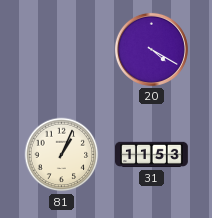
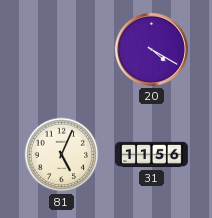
81: 1:04 -> 5:04
31: 11:53 -> 11:56
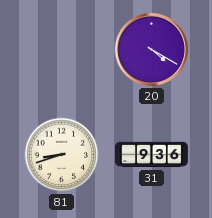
81: 5:04 -> 8:42
31: 11:56 -> 9:36
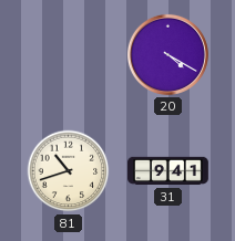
81: 8:42 -> 10:42
31: 9:36 -> 9:41
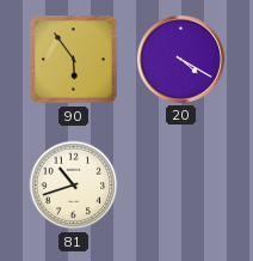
90: none -> 5:54
31: 9:41 -> none
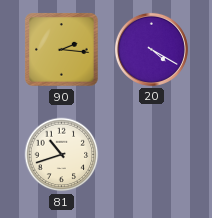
90: 5:54 -> 2:16
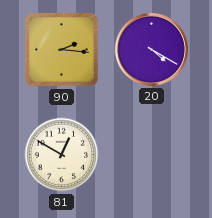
81: 10:42 -> 12:50
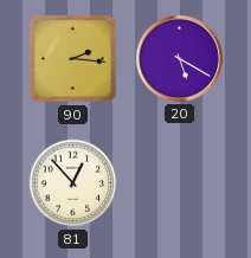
20: 4:20 -> 5:20
81: 12:50 -> 12:53
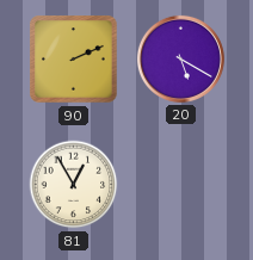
90: 2:16 -> 2:11
81: 12:53 -> 12:55
